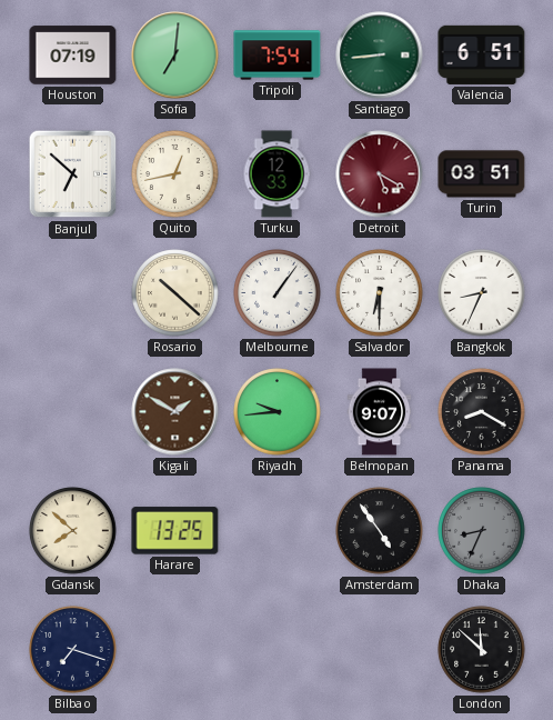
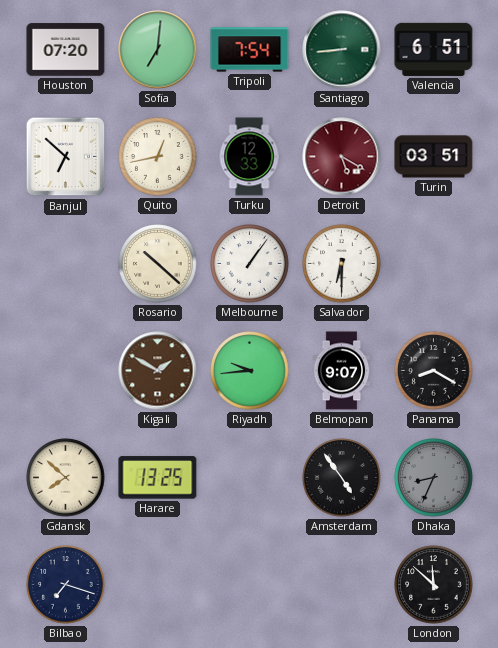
Houston: 07:19 -> 07:20
Bangkok: 8:34 -> none
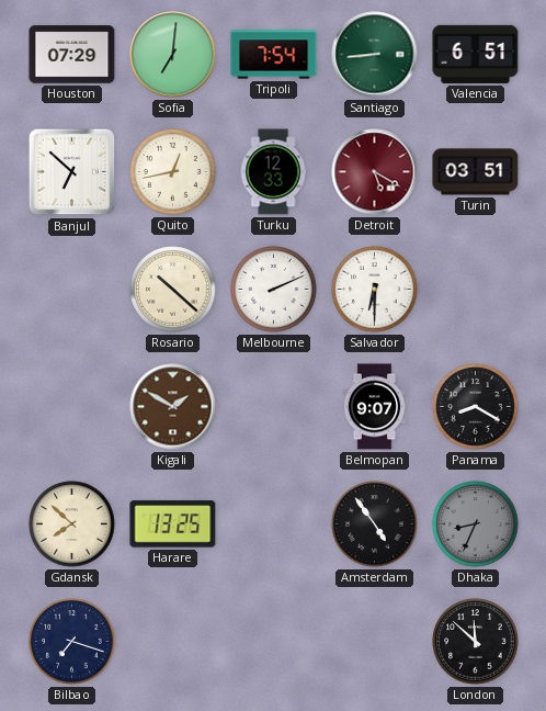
Houston: 07:20 -> 07:29
Melbourne: 1:06 -> 2:11
Riyadh: 9:44 -> none
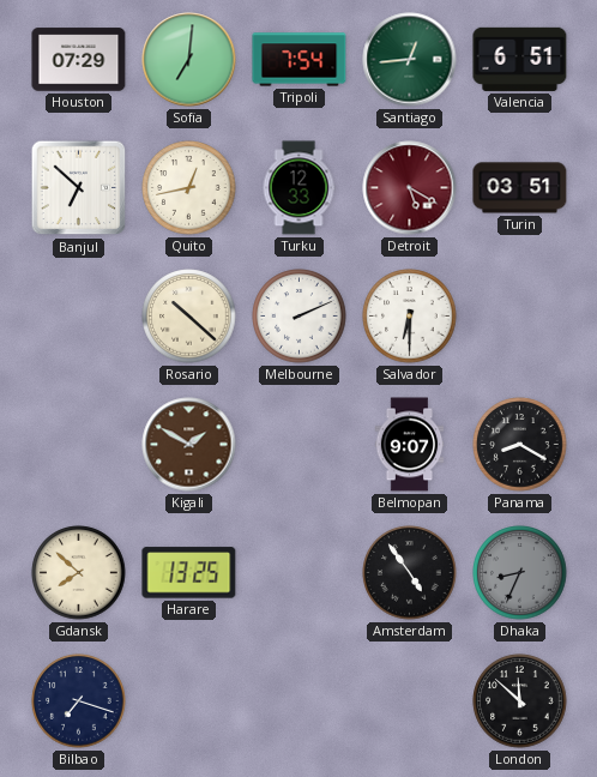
Santiago: 8:44 -> 12:44
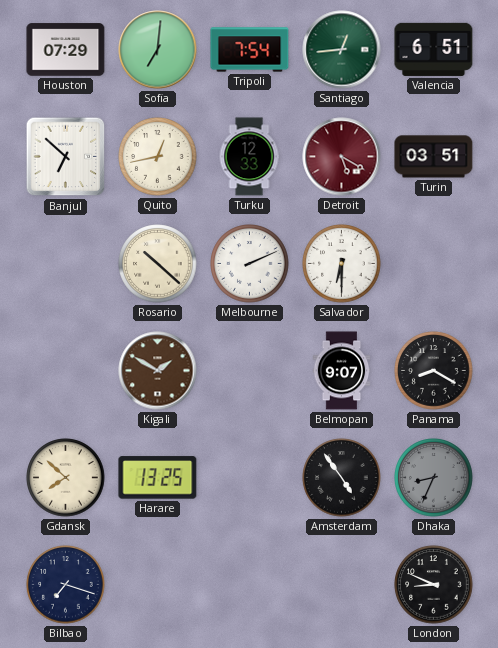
London: 11:52 -> 8:49
